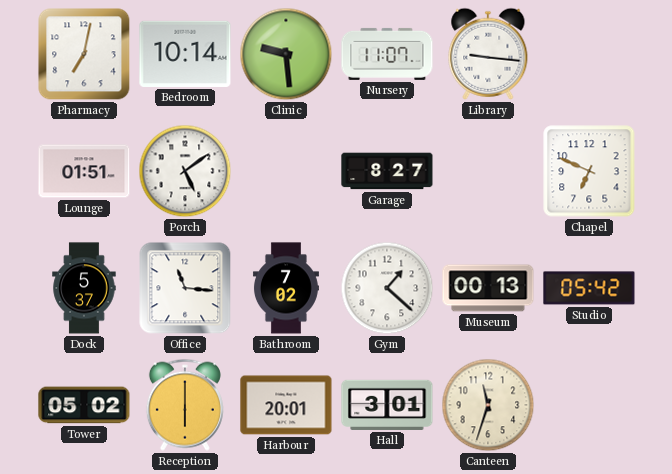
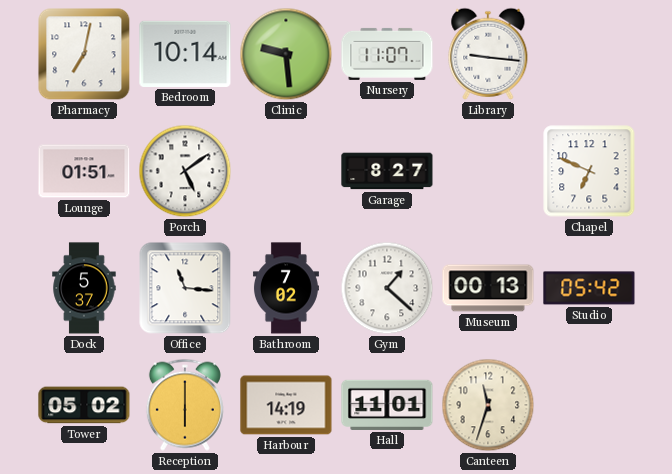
Harbour: 20:01 -> 14:19
Hall: 3:01 -> 11:01
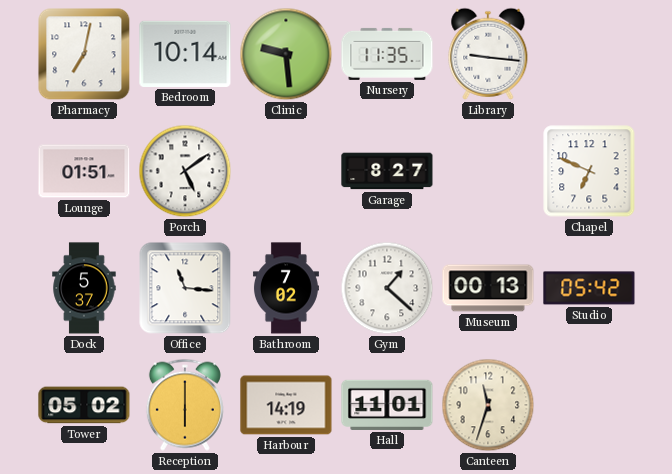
Nursery: 11:07 -> 11:35
